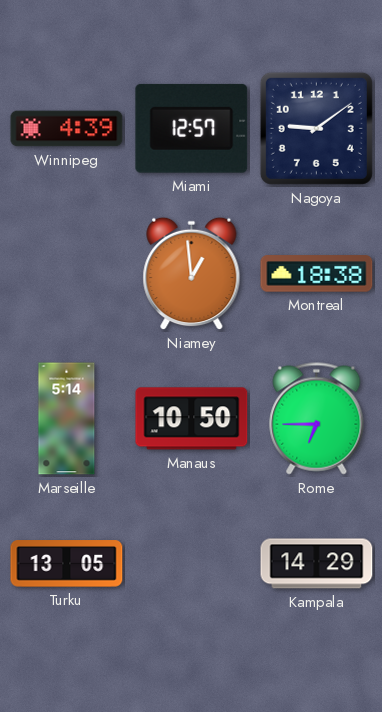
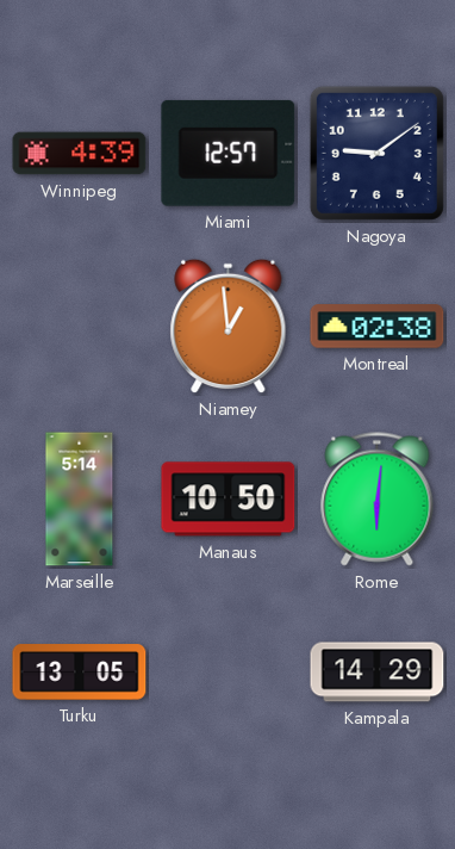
Montreal: 18:38 -> 02:38
Rome: 6:45 -> 6:01
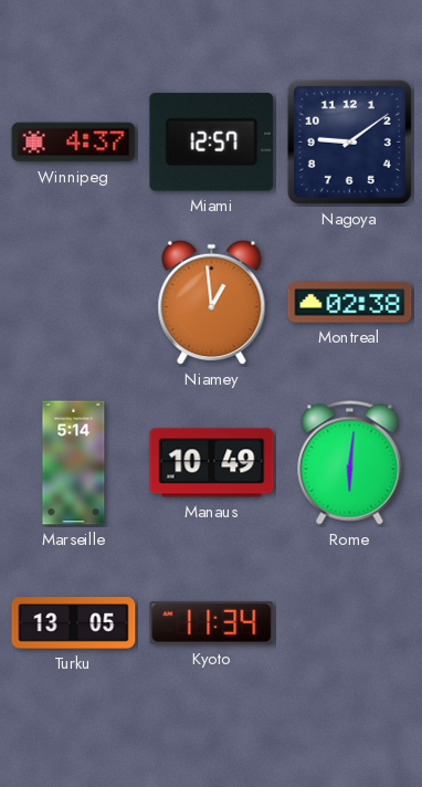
Winnipeg: 4:39 -> 4:37
Manaus: 10:50 -> 10:49
Kyoto: none -> 11:34
Kampala: 14:29 -> none
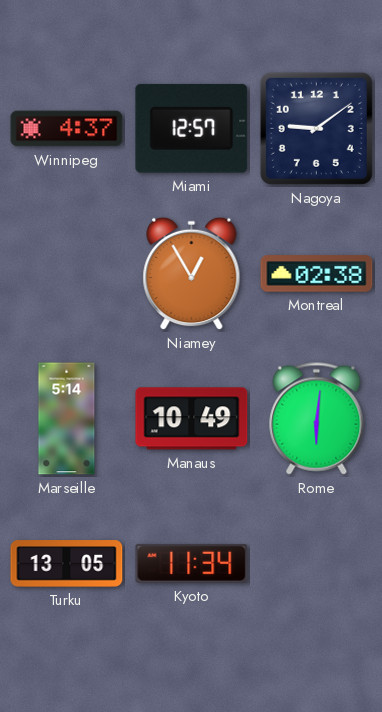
Niamey: 12:59 -> 12:55
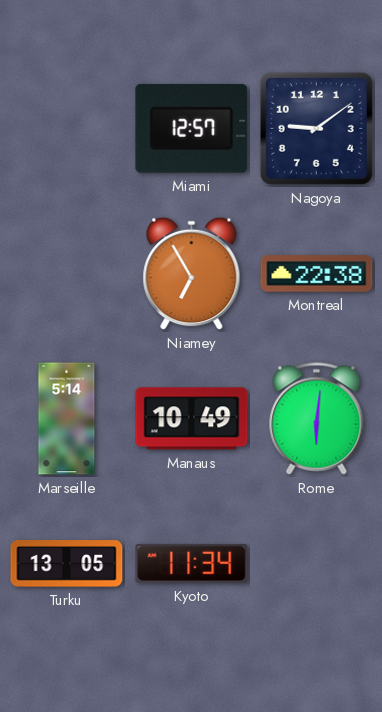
Winnipeg: 4:37 -> none
Niamey: 12:55 -> 6:55
Montreal: 02:38 -> 22:38
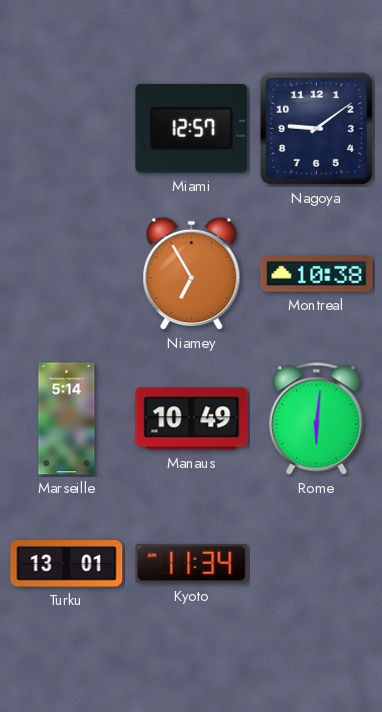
Montreal: 22:38 -> 10:38
Turku: 13:05 -> 13:01
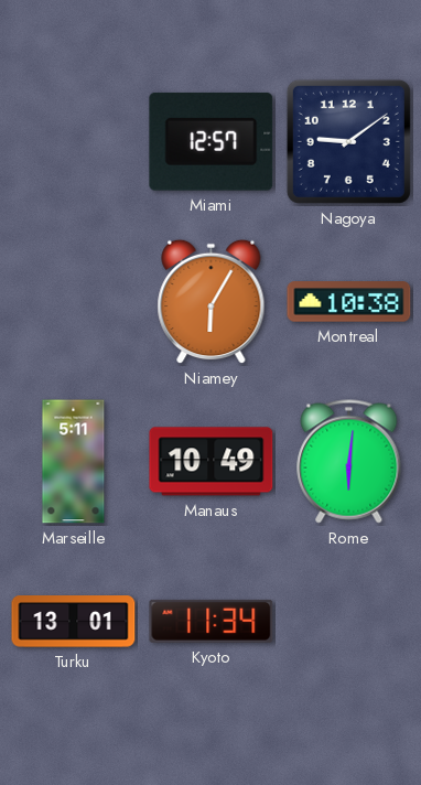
Niamey: 6:55 -> 6:05
Marseille: 5:14 -> 5:11
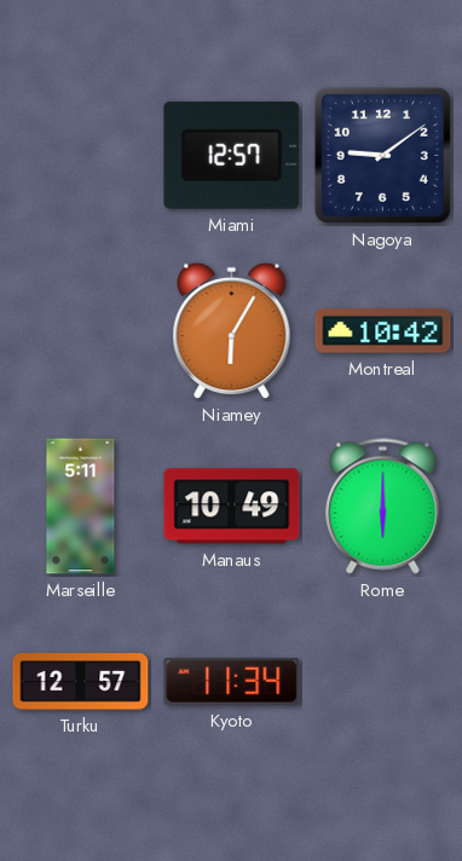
Montreal: 10:38 -> 10:42
Rome: 6:01 -> 6:00
Turku: 13:01 -> 12:57
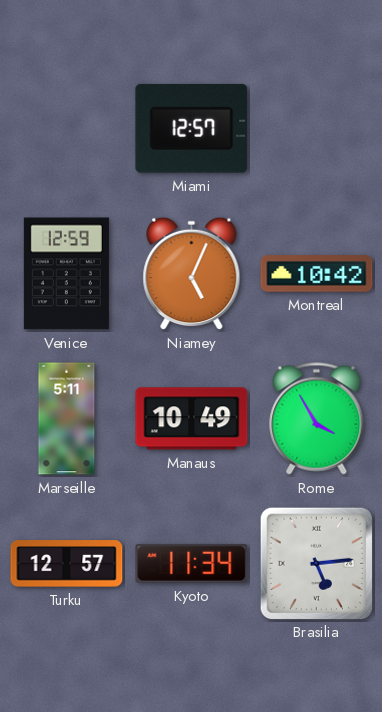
Nagoya: 9:09 -> none
Venice: none -> 12:59
Niamey: 6:05 -> 5:04
Rome: 6:00 -> 3:55
Brasilia: none -> 5:14
